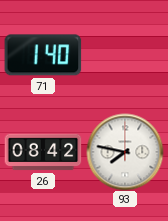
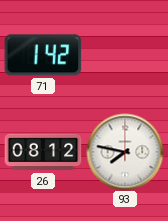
71: 1:40 -> 1:42
26: 08:42 -> 08:12
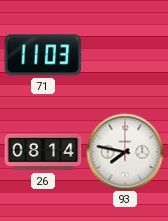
71: 1:42 -> 11:03
26: 08:12 -> 08:14
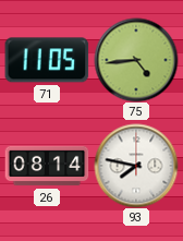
71: 11:03 -> 11:05
75: none -> 4:44
